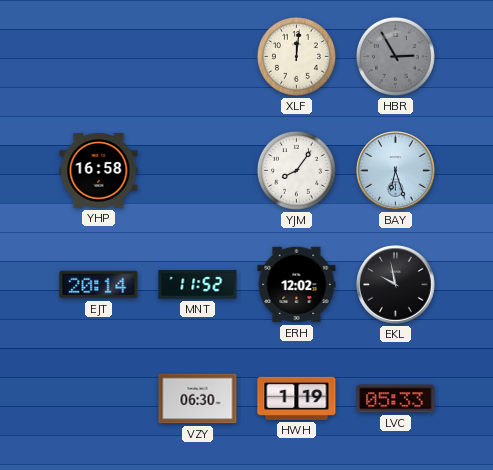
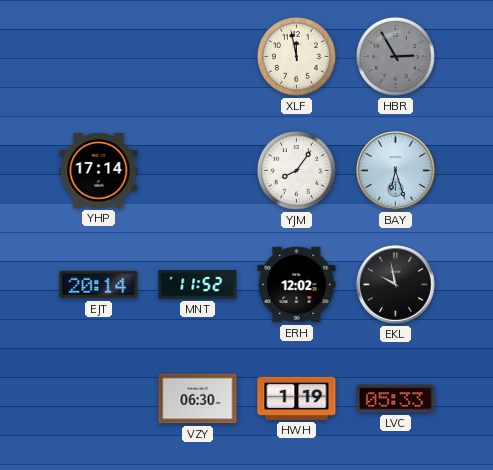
XLF: 12:01 -> 11:58
YHP: 16:58 -> 17:14
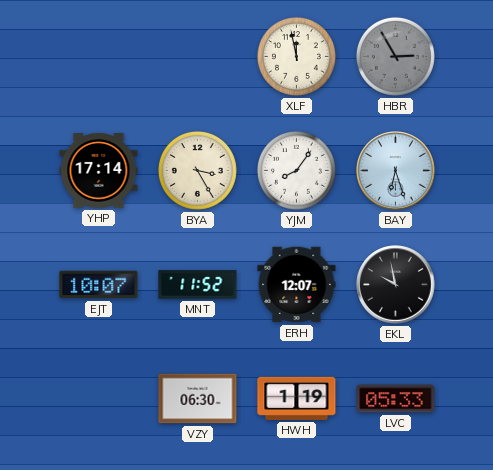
BYA: none -> 3:25
EJT: 20:14 -> 10:07
ERH: 12:02 -> 12:07
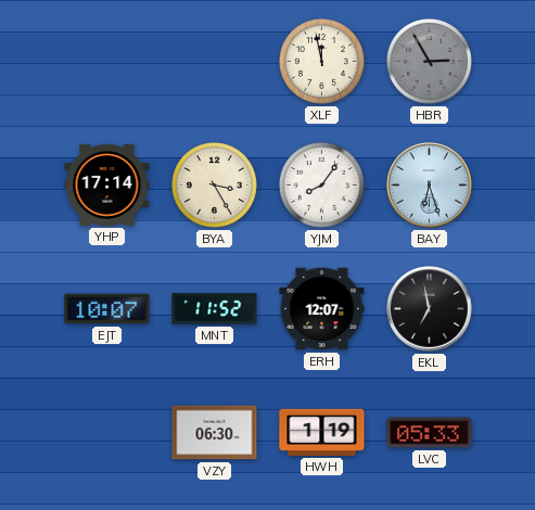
EKL: 9:58 -> 6:58
